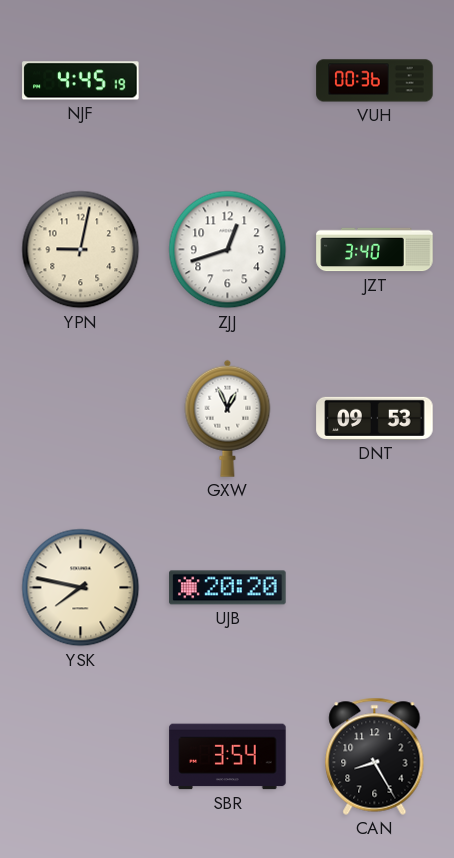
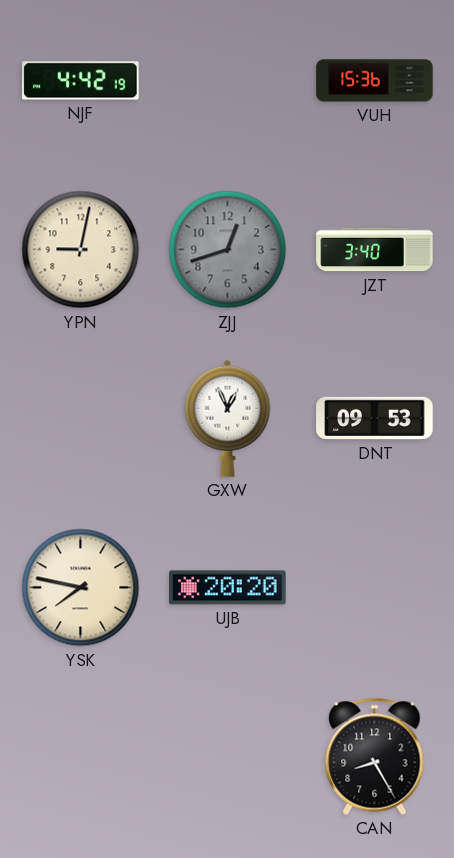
NJF: 4:45 -> 4:42
VUH: 00:36 -> 15:36
ZJJ dial: white -> grey
SBR: 3:54 -> none
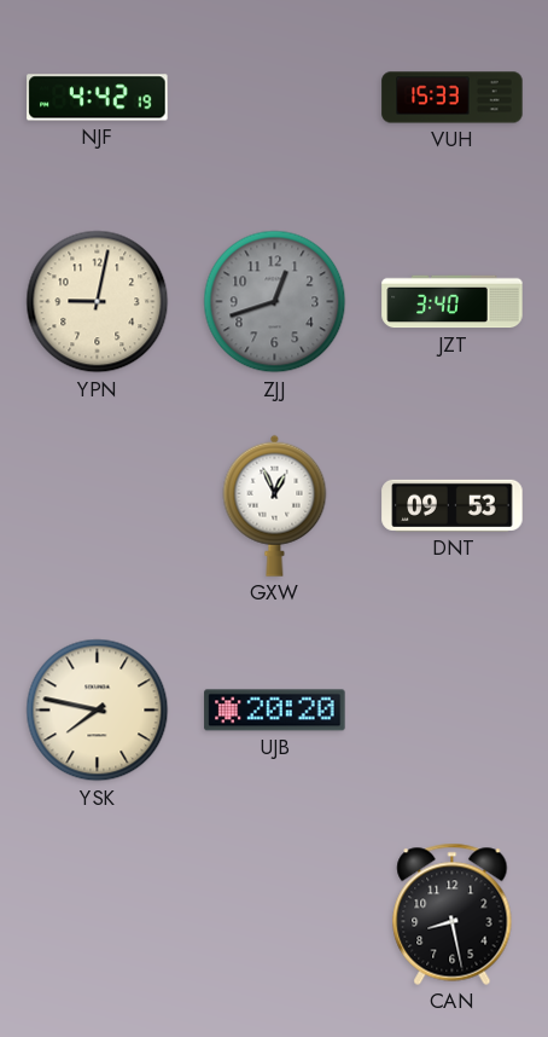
VUH: 15:36 -> 15:33
CAN: 8:25 -> 8:28
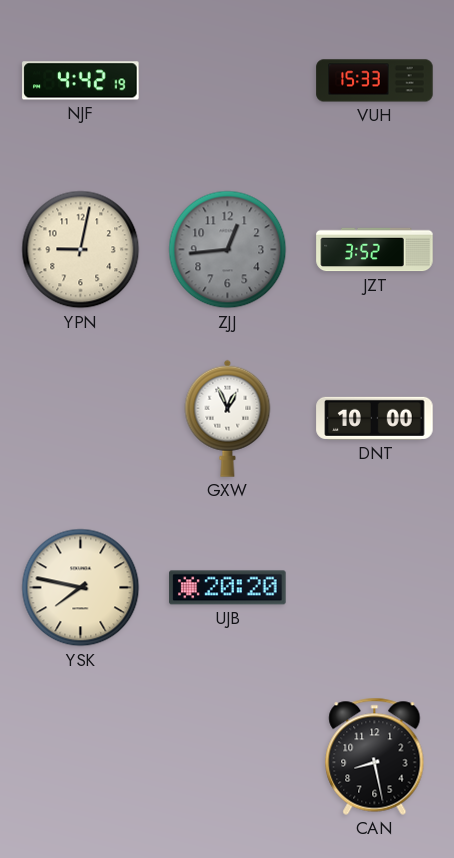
ZJJ: 12:42 -> 12:44
JZT: 3:40 -> 3:52
DNT: 09:53 -> 10:00
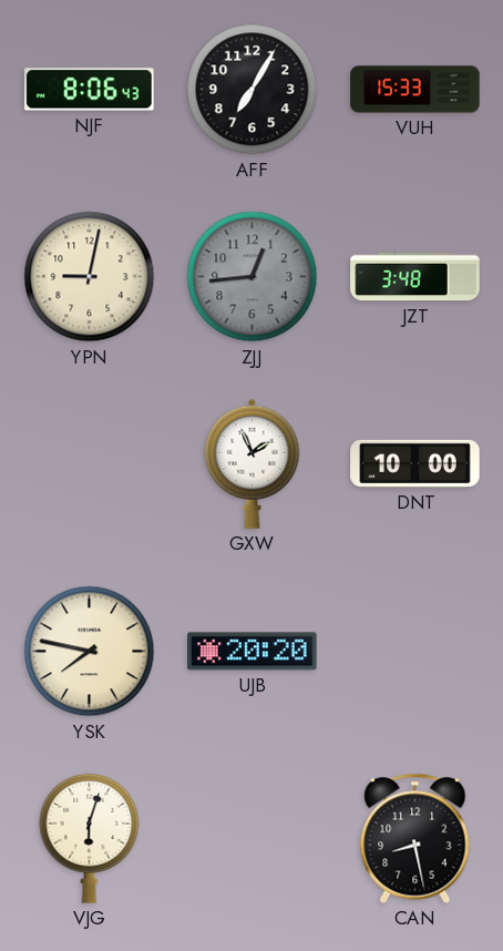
NJF: 4:42 -> 8:06
AFF: none -> 7:05
JZT: 3:52 -> 3:48
GXW: 12:56 -> 1:56
VJG: none -> 6:03
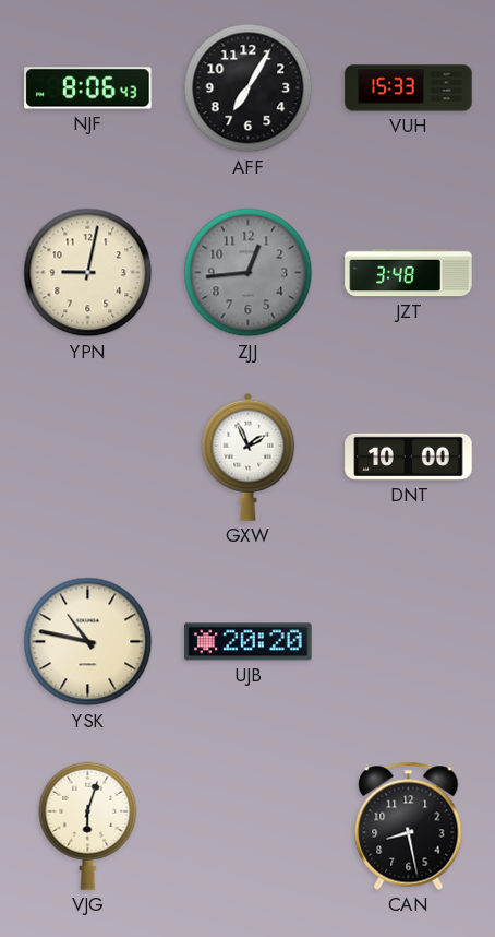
YSK: 7:47 -> 10:47
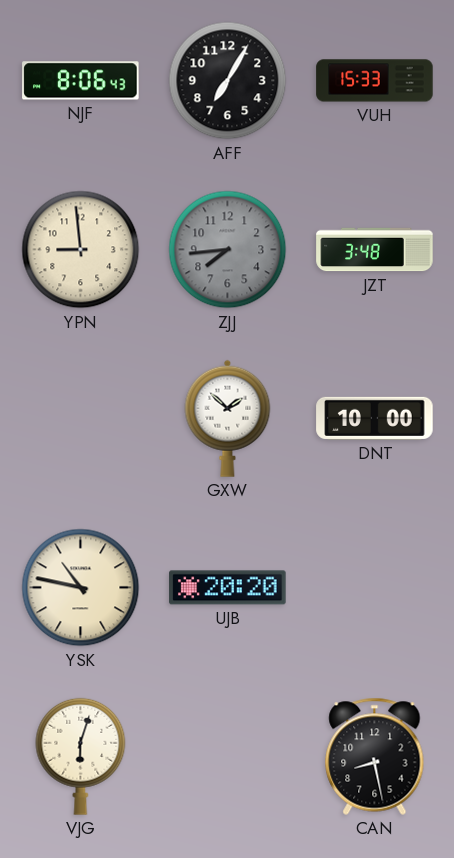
YPN: 9:02 -> 8:59
ZJJ: 12:44 -> 7:44
GXW: 1:56 -> 1:52
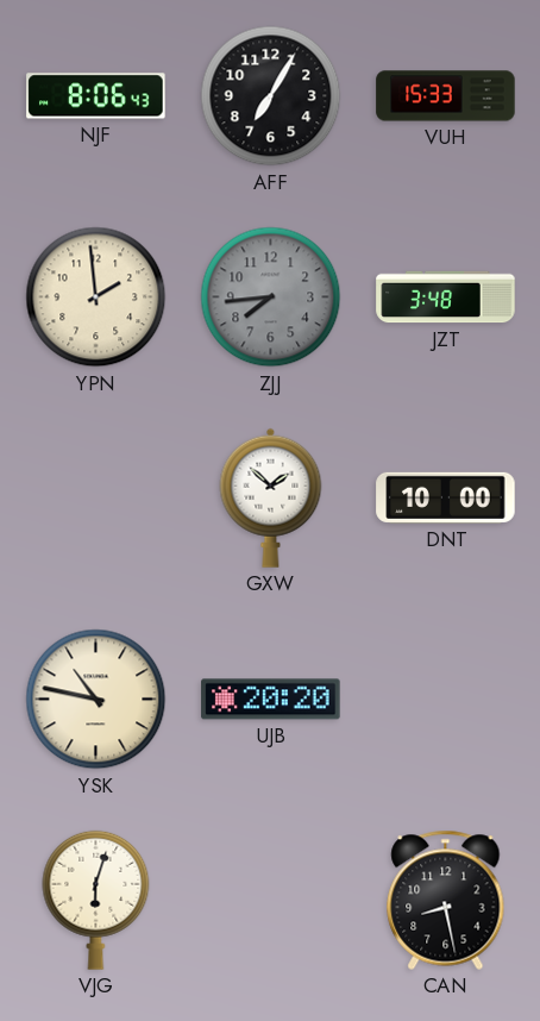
YPN: 8:59 -> 1:59
